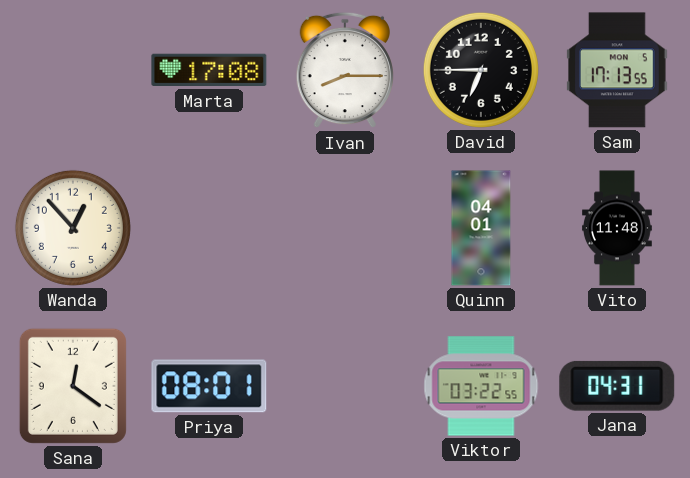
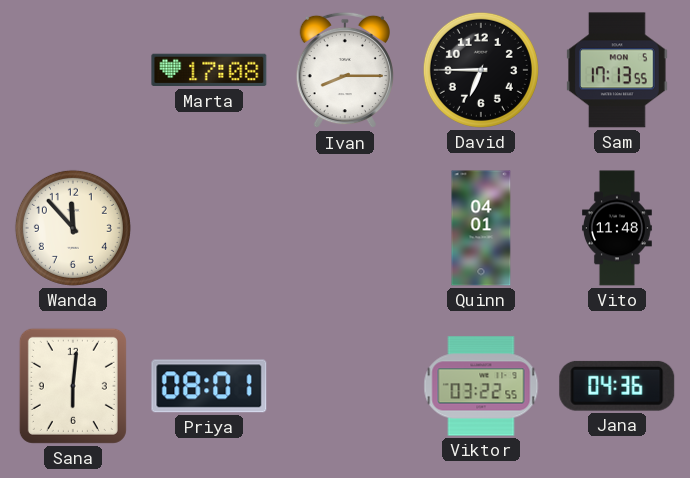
Wanda: 12:53 -> 11:53
Sana: 12:21 -> 6:01
Jana: 04:31 -> 04:36
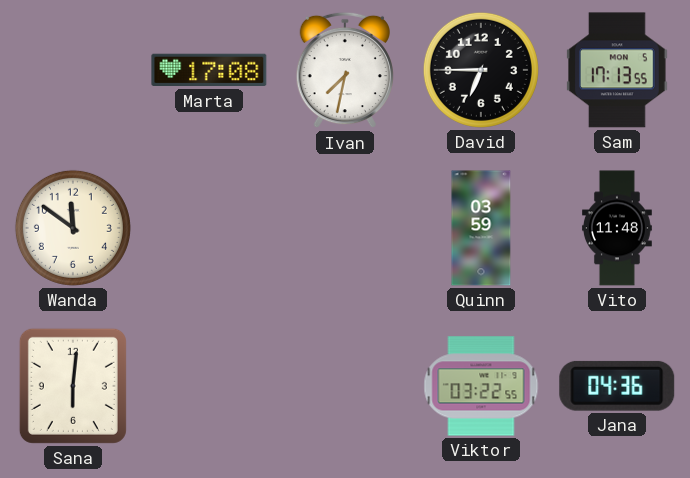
Ivan: 8:15 -> 7:32
Wanda: 11:53 -> 11:51
Quinn: 04:01 -> 03:59
Priya: 08:01 -> none
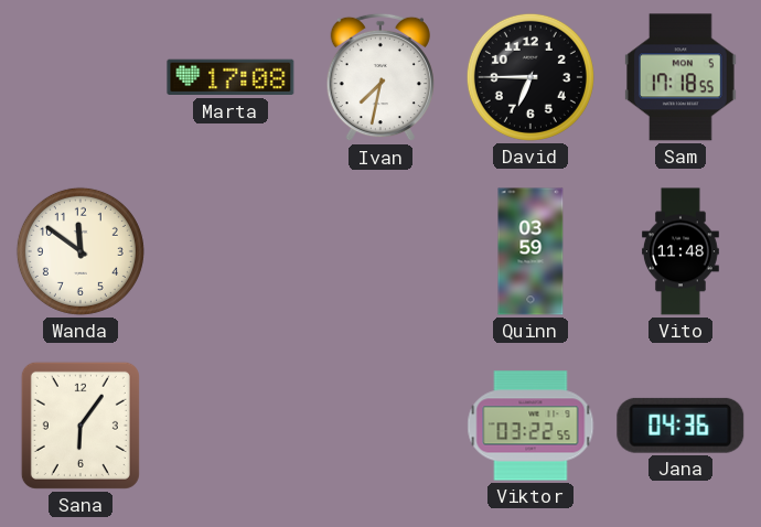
Sam: 17:13 -> 17:18
Sana: 6:01 -> 6:06
